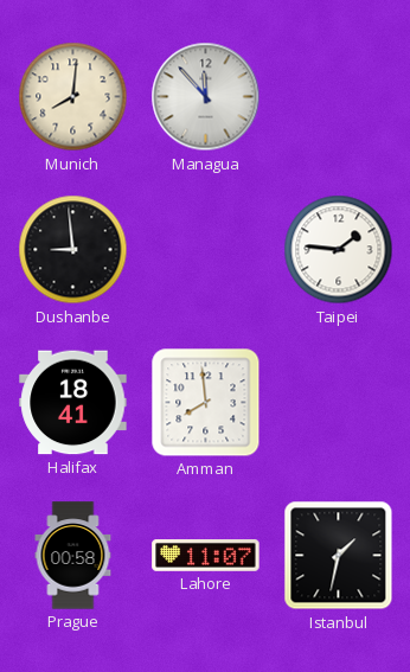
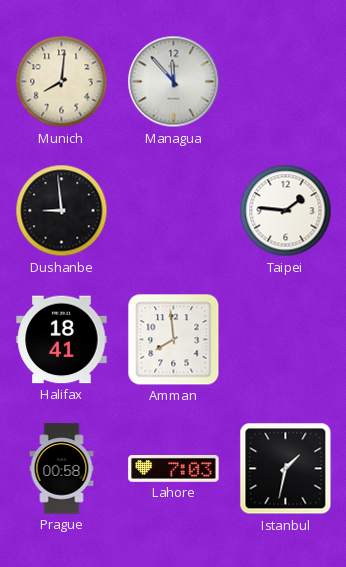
Lahore: 11:07 -> 7:03
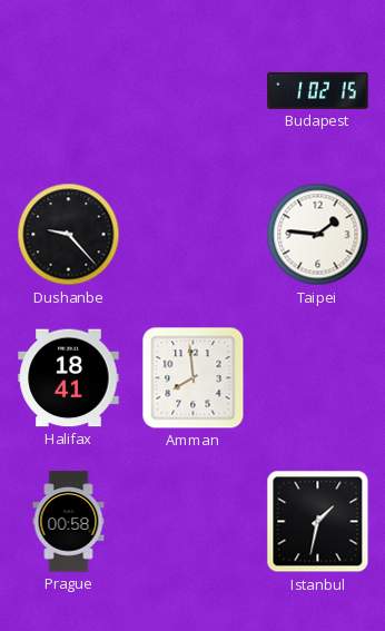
Munich: 8:01 -> none
Managua: 11:53 -> none
Budapest: none -> 1:02
Dushanbe: 8:59 -> 9:23
Lahore: 7:03 -> none
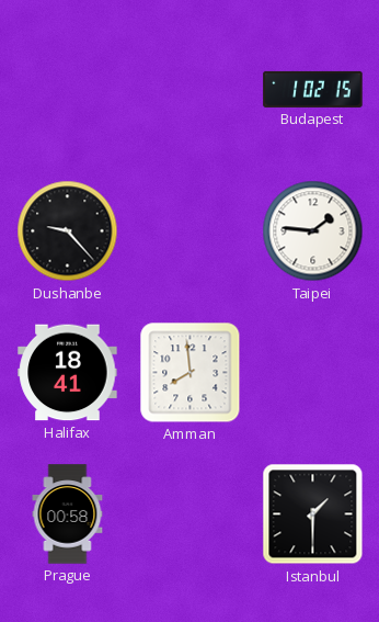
Istanbul: 1:32 -> 1:30
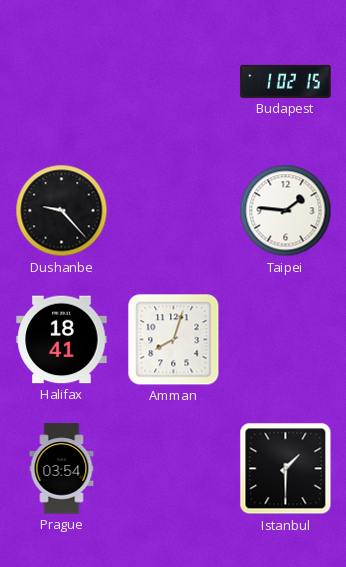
Amman: 7:59 -> 8:03
Prague: 00:58 -> 03:54
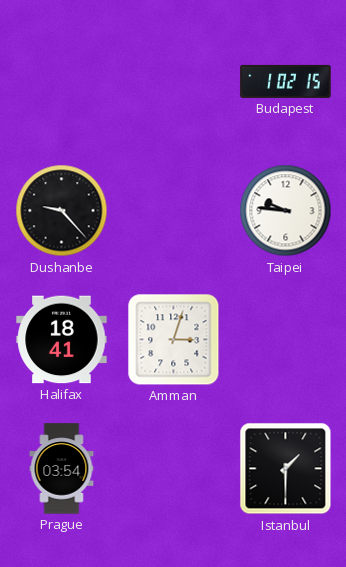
Taipei: 1:46 -> 9:46
Amman: 8:03 -> 3:03
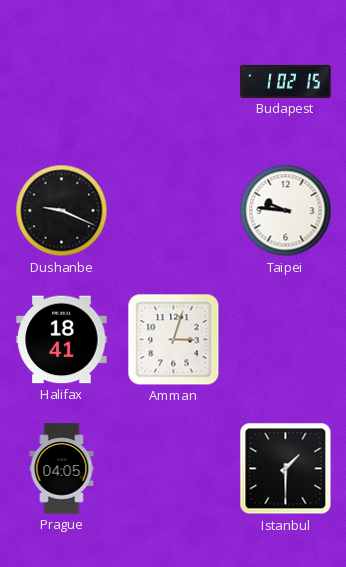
Dushanbe: 9:23 -> 9:19
Prague: 03:54 -> 04:05
